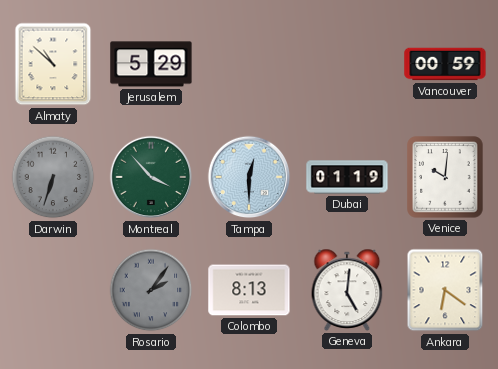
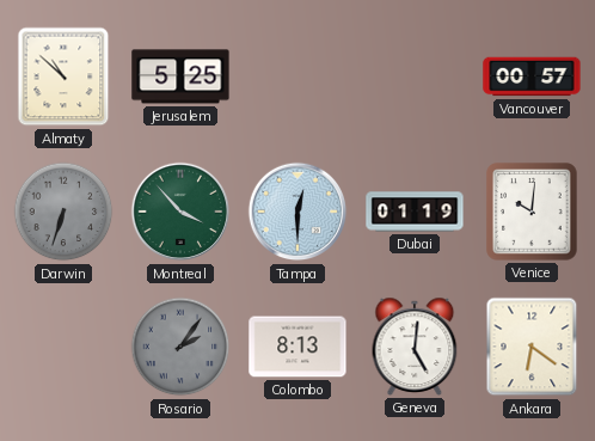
Jerusalem: 5:29 -> 5:25
Vancouver: 00:59 -> 00:57
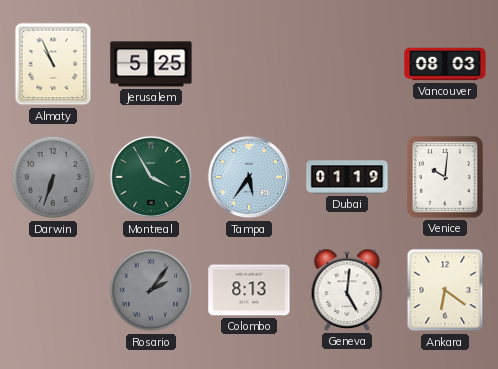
Almaty: 10:52 -> 10:56
Vancouver: 00:57 -> 08:03
Montreal: 3:53 -> 3:55
Tampa: 12:30 -> 5:36
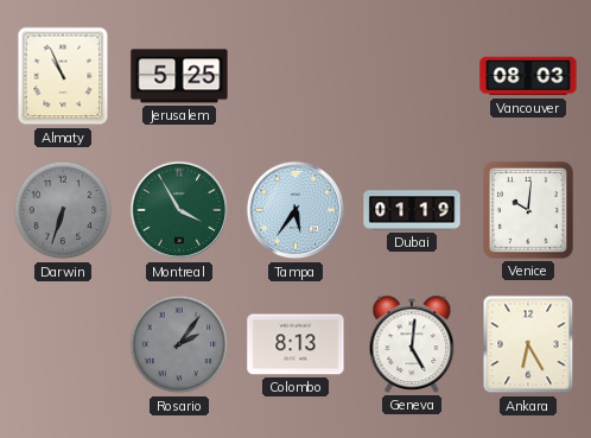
Ankara: 6:21 -> 6:25
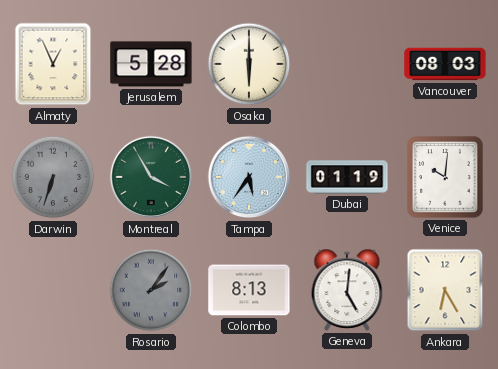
Almaty: 10:56 -> 12:56
Jerusalem: 5:25 -> 5:28
Osaka: none -> 6:00
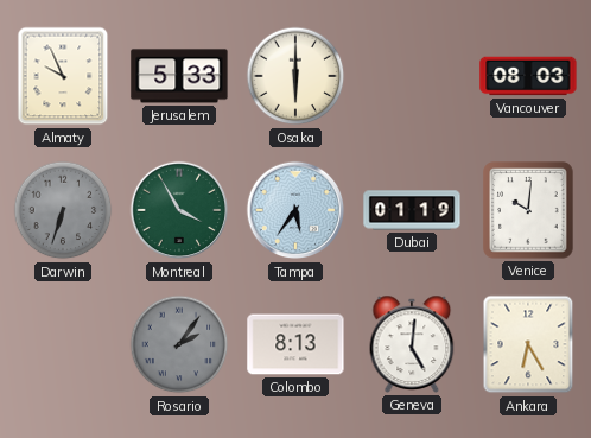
Almaty: 12:56 -> 9:56
Jerusalem: 5:28 -> 5:33
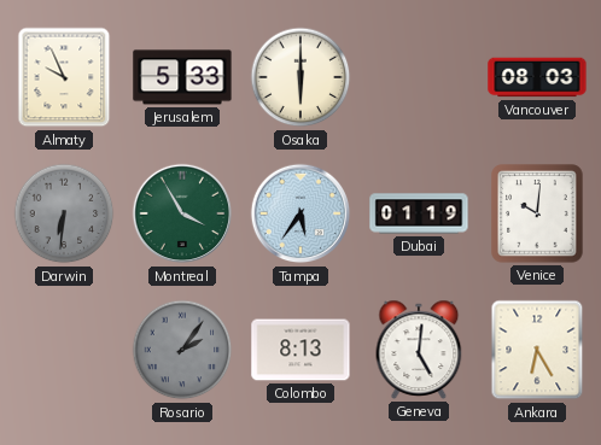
Darwin: 6:33 -> 6:31
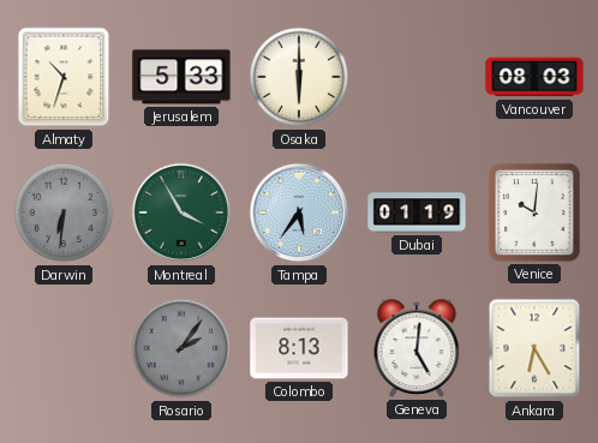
Almaty: 9:56 -> 10:33
